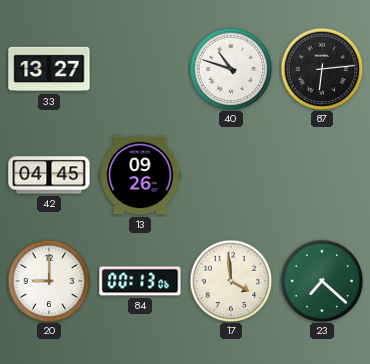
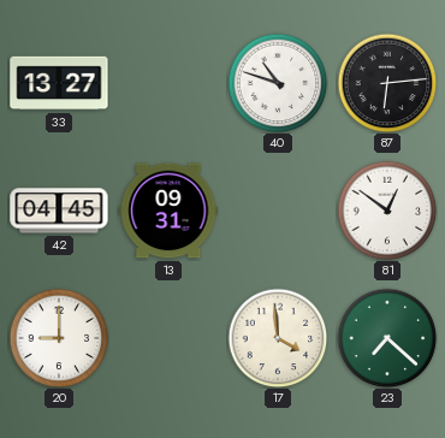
13: 09:26 -> 09:31
81: none -> 12:51
84: 00:13 -> none
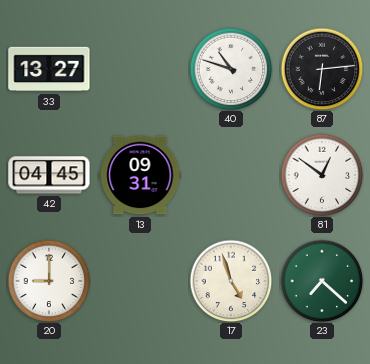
17: 3:59 -> 4:57
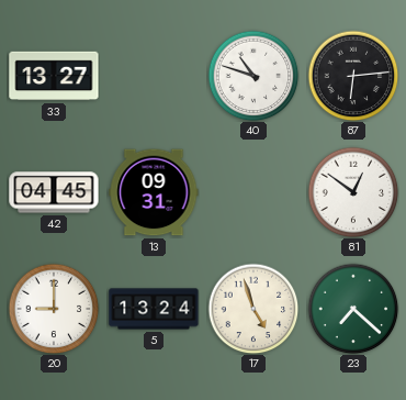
5: none -> 13:24
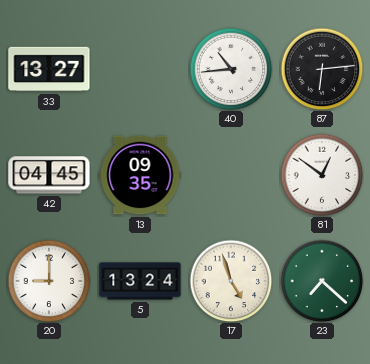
40: 10:48 -> 10:44
13: 09:31 -> 09:35
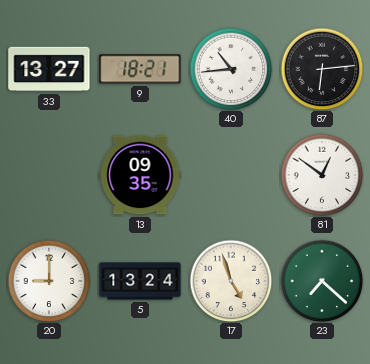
9: none -> 18:21
42: 04:45 -> none
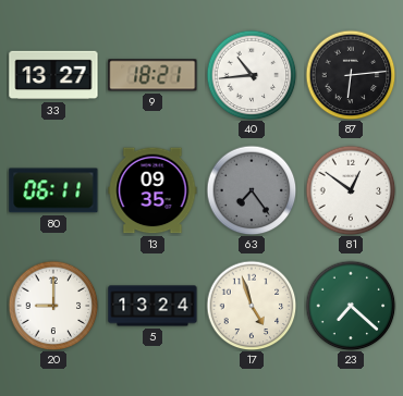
80: none -> 06:11
63: none -> 7:24
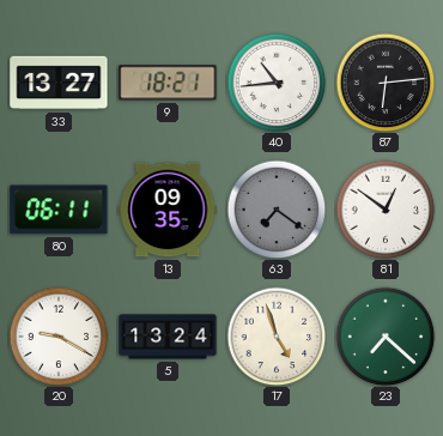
63: 7:24 -> 7:21
20: 9:00 -> 9:20
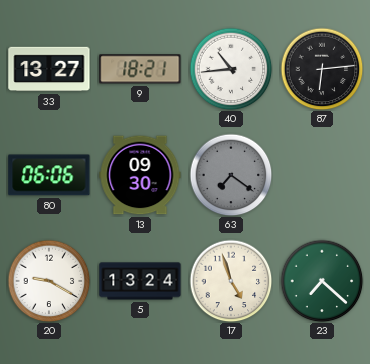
80: 06:11 -> 06:06
13: 09:35 -> 09:30
81: 12:51 -> none
